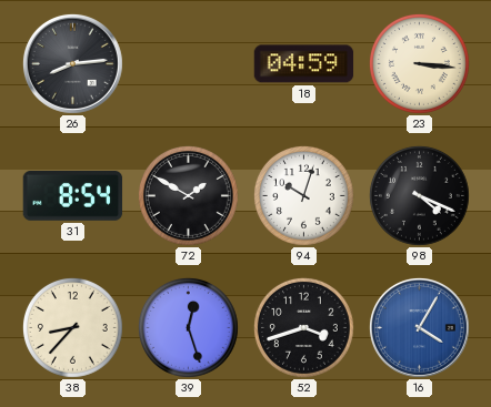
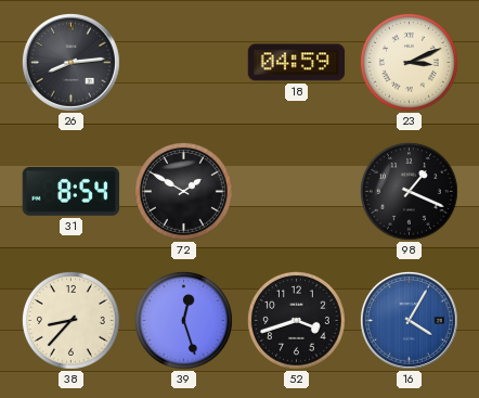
23: 3:16 -> 3:11
94: 10:03 -> none
98: 4:19 -> 1:19
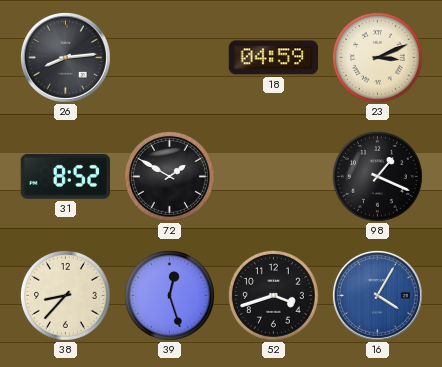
31: 8:54 -> 8:52
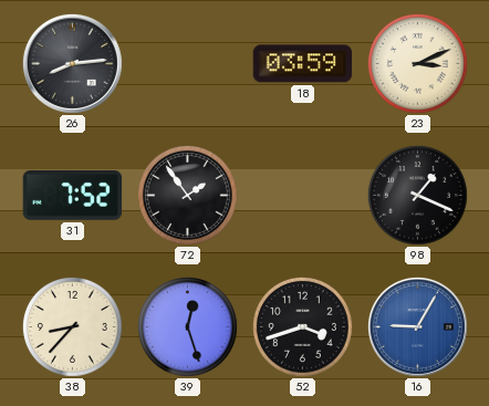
18: 04:59 -> 03:59
31: 8:52 -> 7:52
72: 1:50 -> 1:54
16: 4:05 -> 9:05
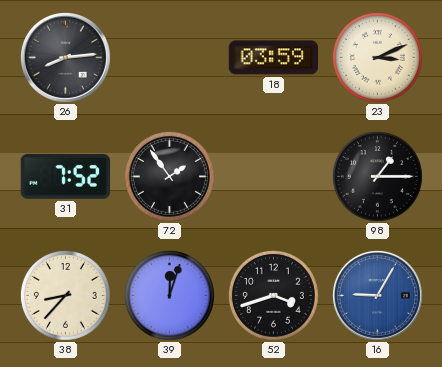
98: 1:19 -> 1:15
39: 12:27 -> 12:03
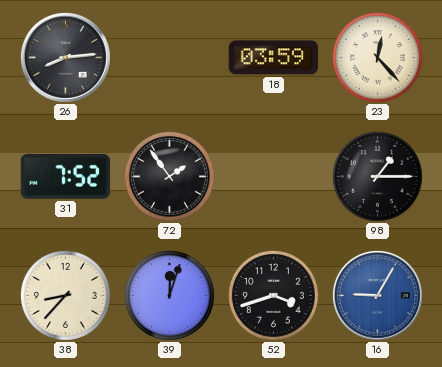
23: 3:11 -> 12:23
